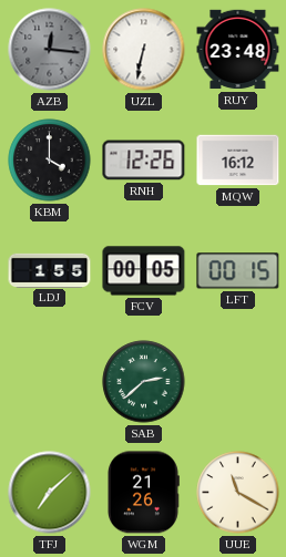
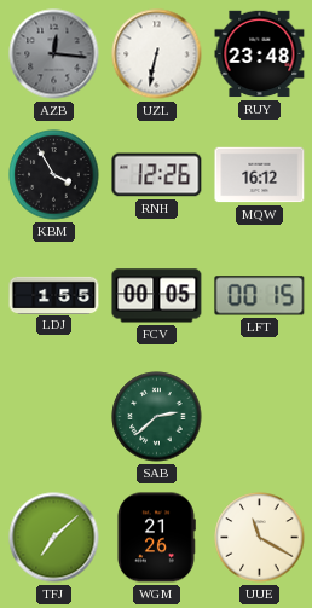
KBM: 4:00 -> 3:55
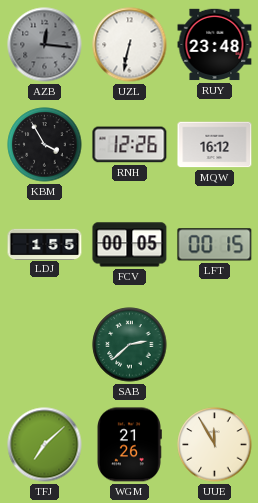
UUE: 11:20 -> 11:55
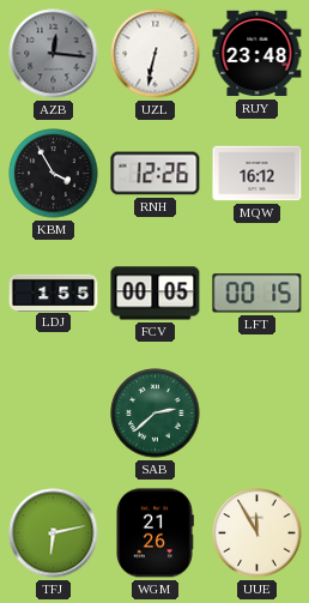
TFJ: 7:08 -> 6:13
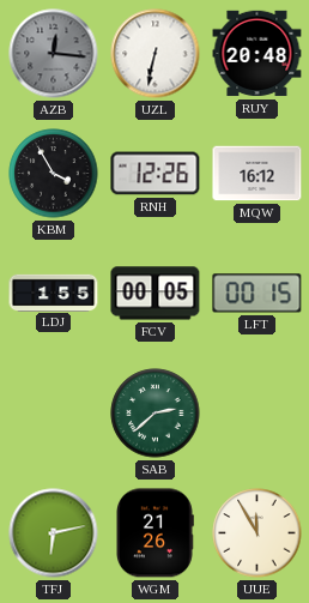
RUY: 23:48 -> 20:48
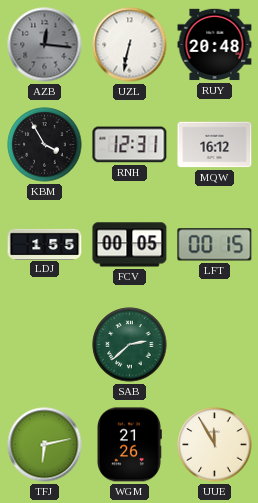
RNH: 12:26 -> 12:31
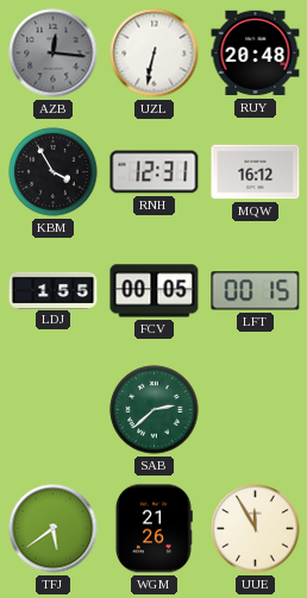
TFJ: 6:13 -> 5:39
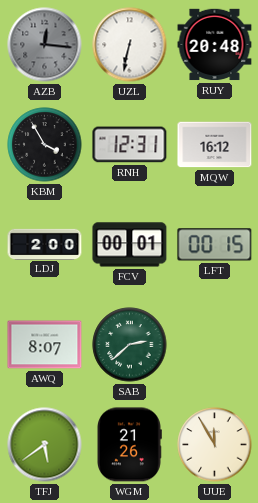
LDJ: 1:55 -> 2:00
FCV: 00:05 -> 00:01
AWQ: none -> 8:07
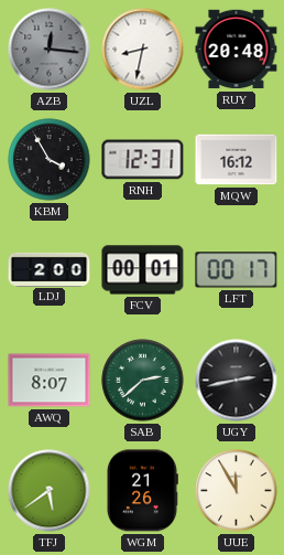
UZL: 6:32 -> 8:32
LFT: 00:15 -> 00:17
UGY: none -> 2:43
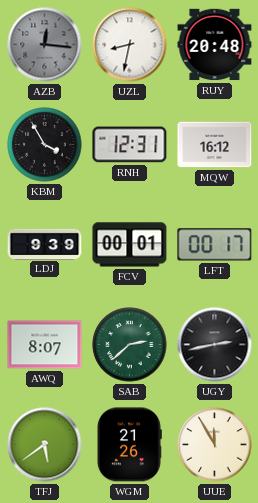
LDJ: 2:00 -> 9:39
